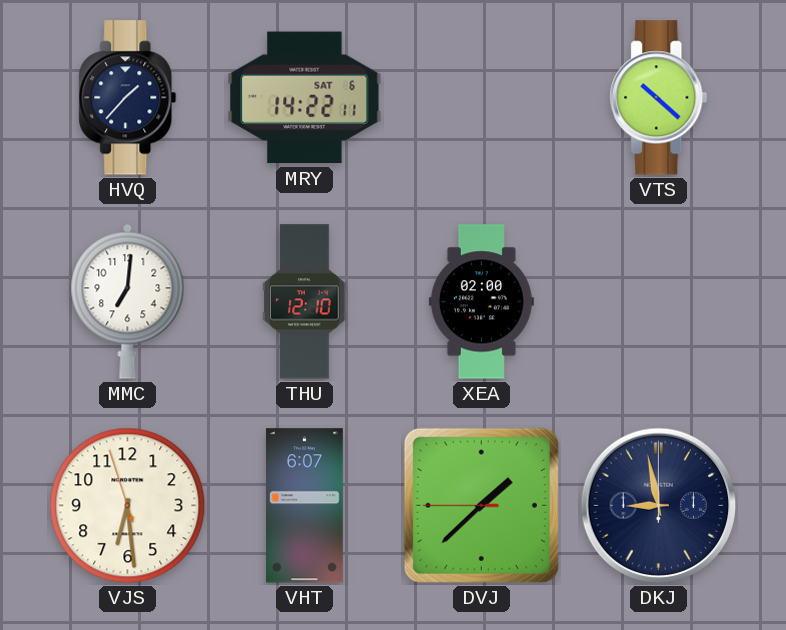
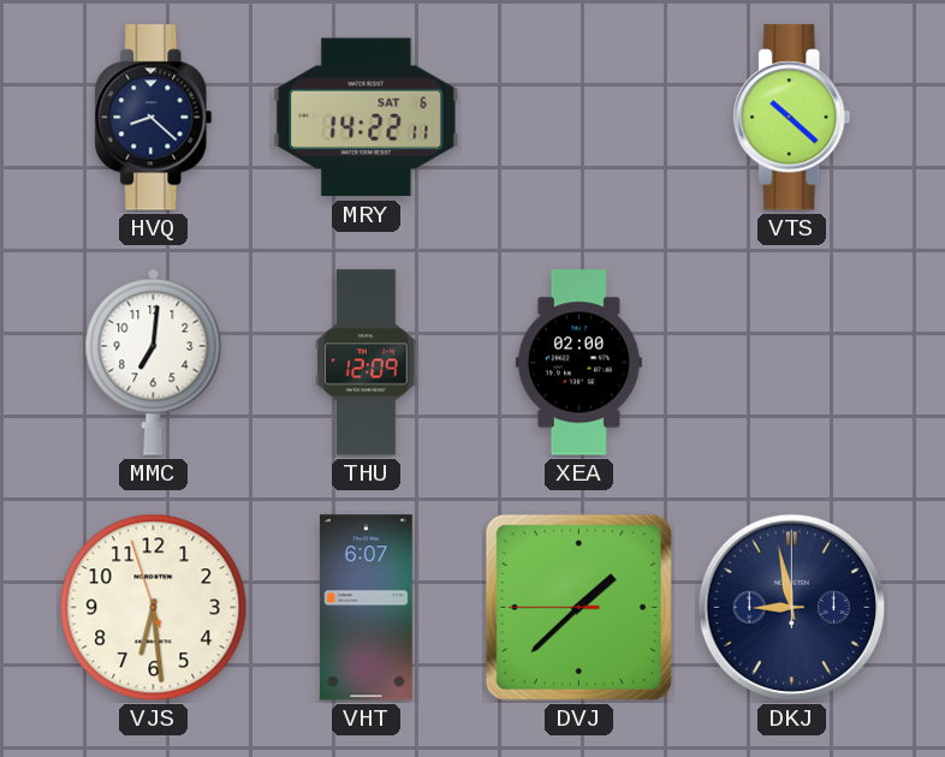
HVQ: 1:37 -> 8:22
THU: 12:10 -> 12:09
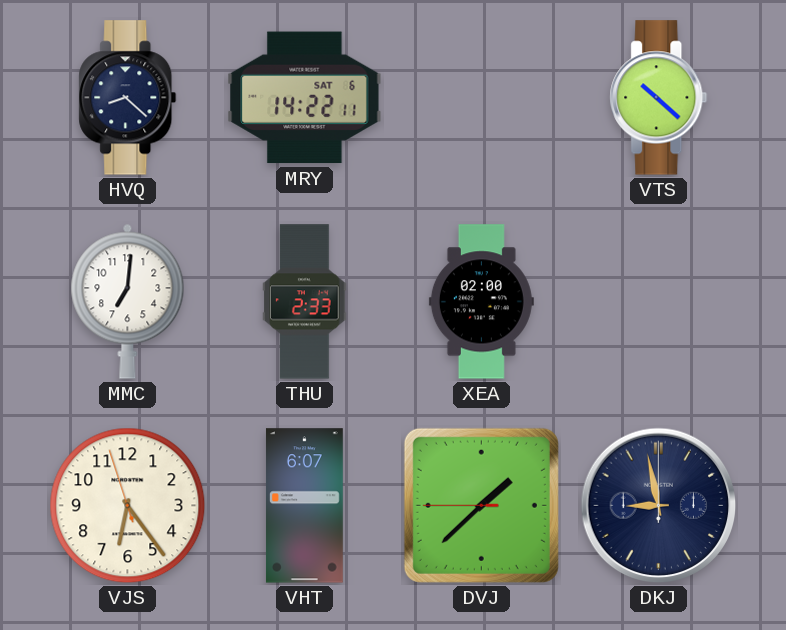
THU: 12:09 -> 2:33
VJS: 6:28 -> 6:23
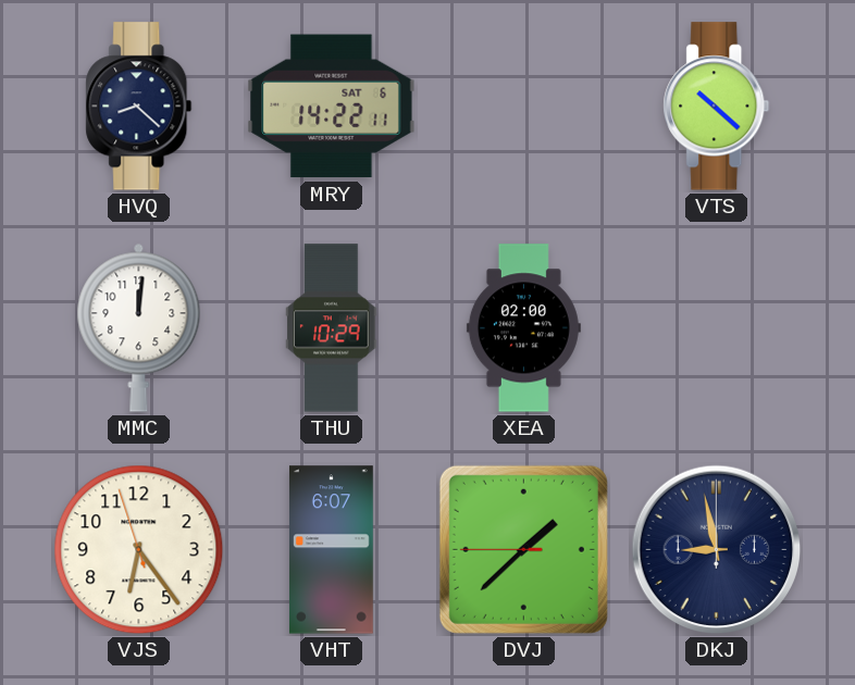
MMC: 7:01 -> 12:01
THU: 2:33 -> 10:29
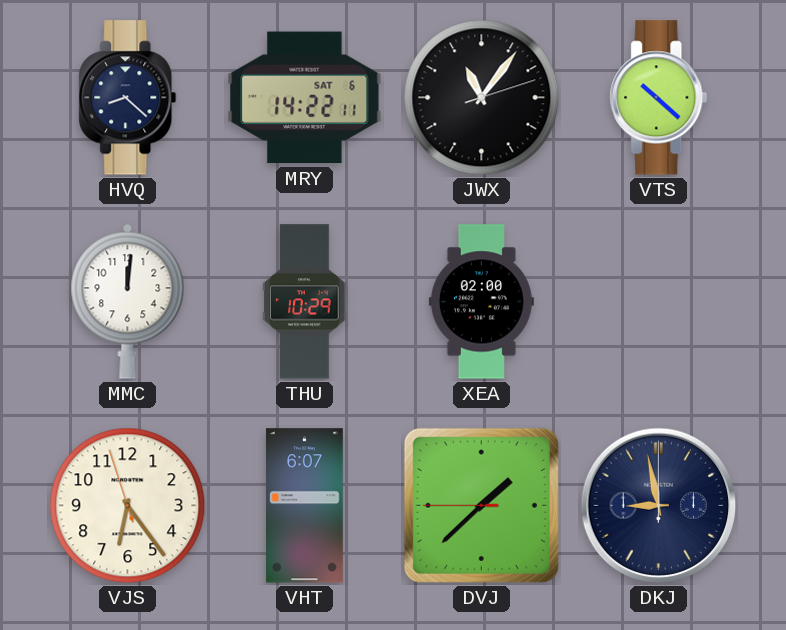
JWX: none -> 11:06
